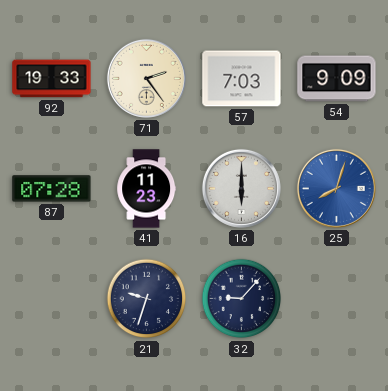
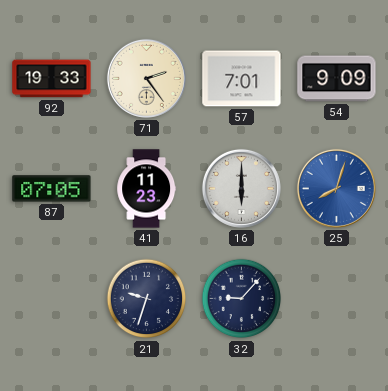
57: 7:03 -> 7:01
87: 07:28 -> 07:05
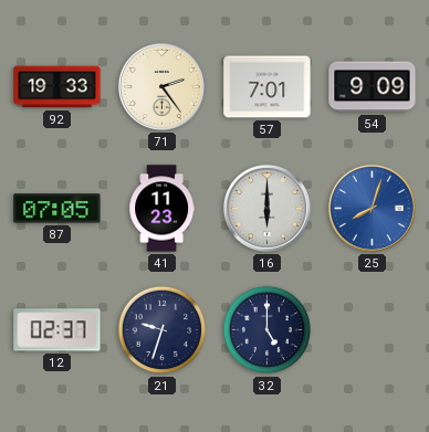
12: none -> 02:37
32: 9:07 -> 5:00
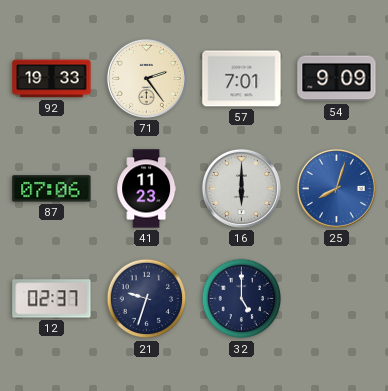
87: 07:05 -> 07:06
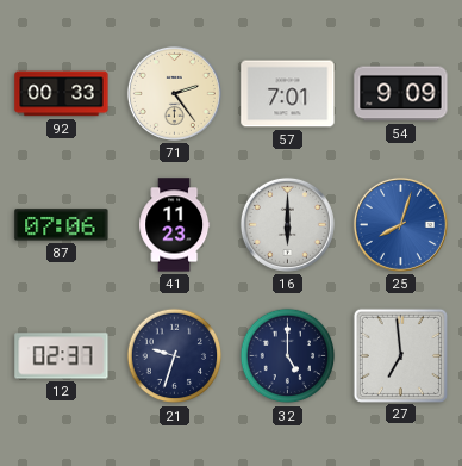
92: 19:33 -> 00:33
27: none -> 6:59
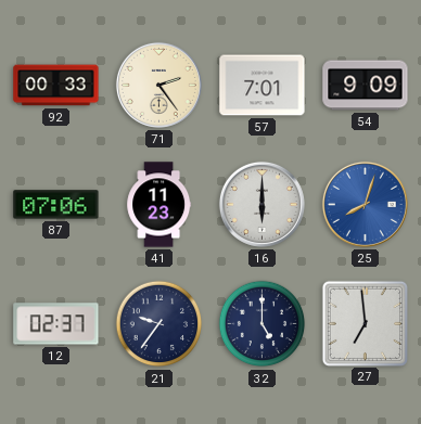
21: 9:33 -> 9:36
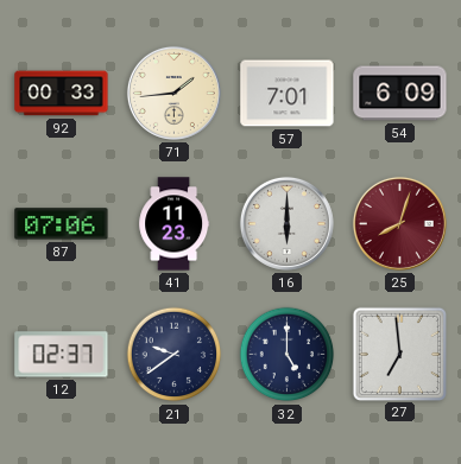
71: 2:24 -> 1:44
54: 9:09 -> 6:09
25 dial: blue -> burgundy
21: 9:36 -> 9:39
